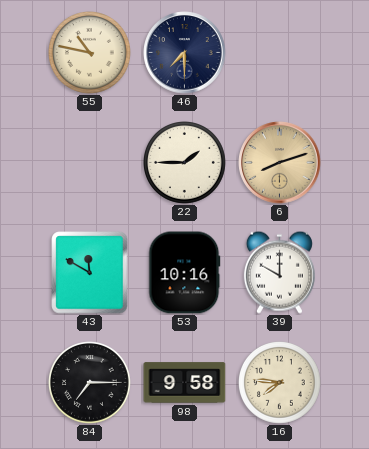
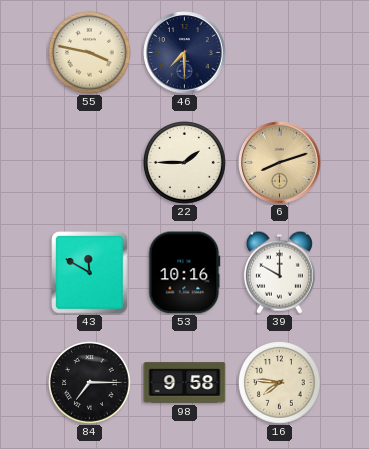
55: 10:47 -> 3:47
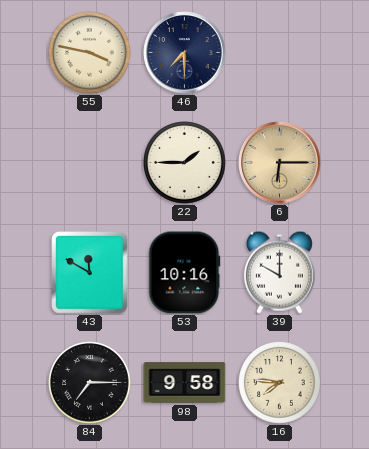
6: 8:12 -> 6:15
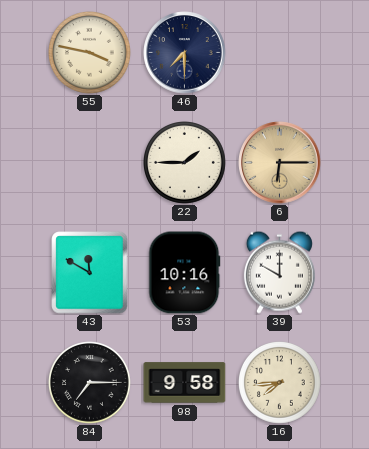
16: 7:46 -> 7:44
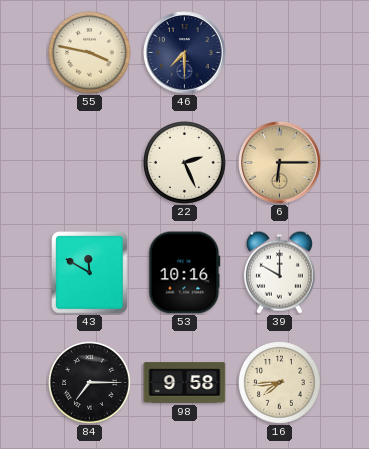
22: 1:45 -> 2:26
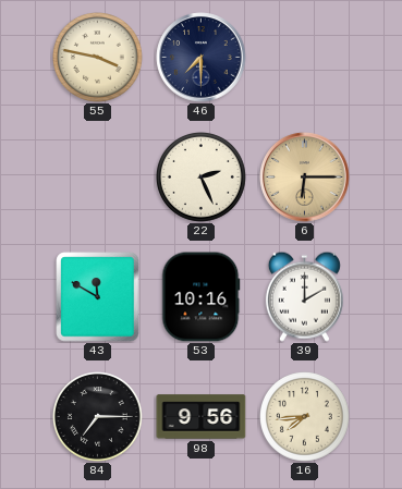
39: 10:00 -> 2:00
98: 9:58 -> 9:56
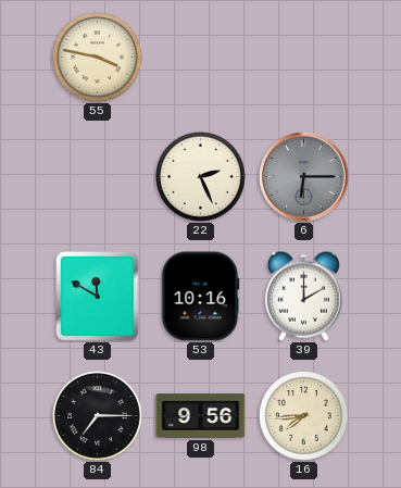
46: 7:30 -> none
6 dial: champagne -> grey
